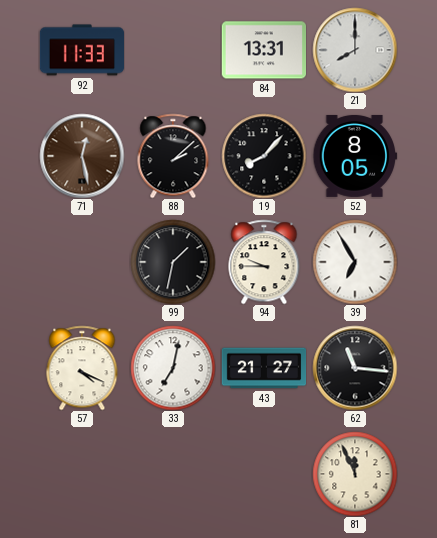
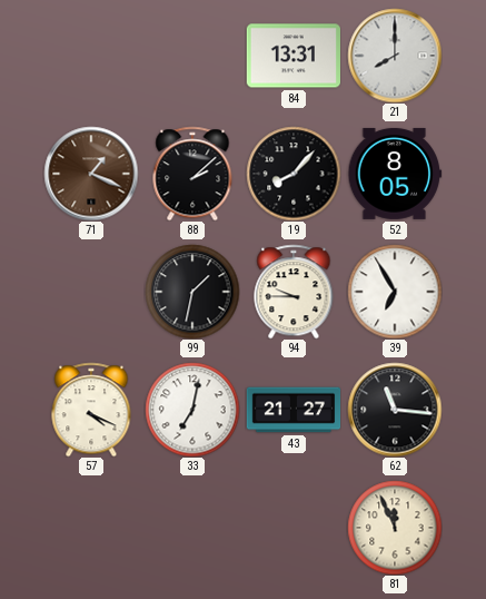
92: 11:33 -> none
71: 12:28 -> 1:19
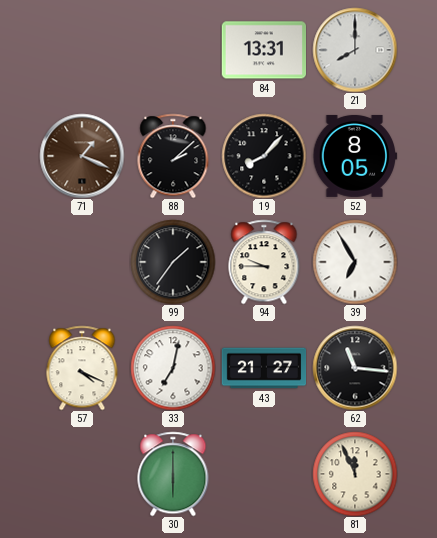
99: 1:32 -> 1:36
30: none -> 6:00
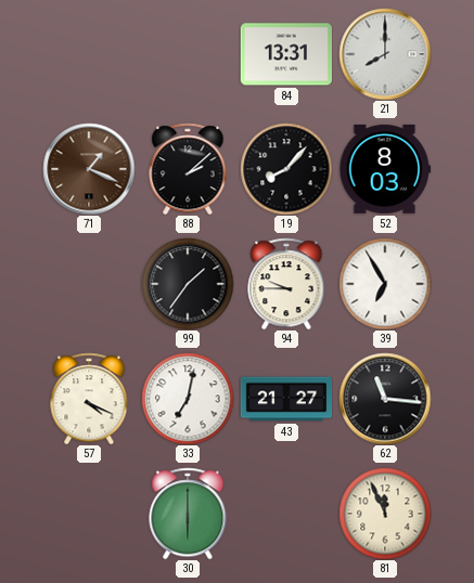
52: 8:05 -> 8:03
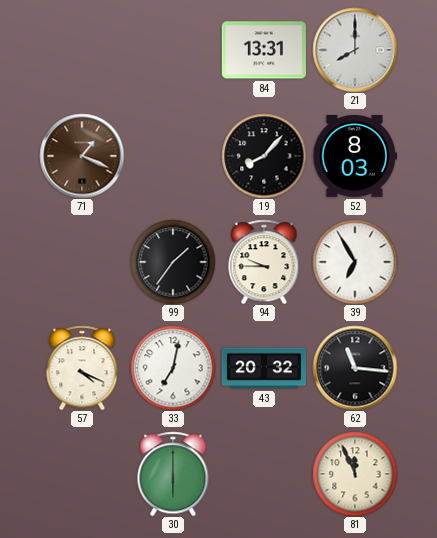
88: 2:08 -> none
43: 21:27 -> 20:32
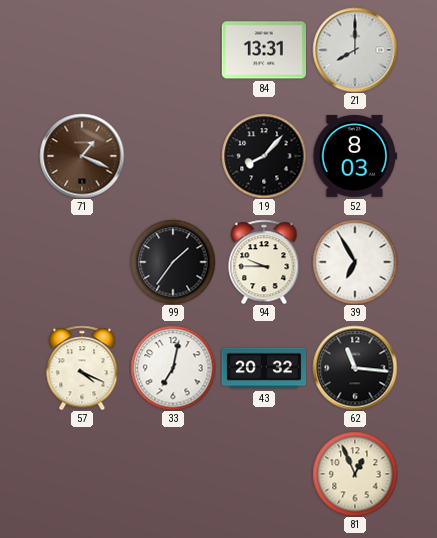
30: 6:00 -> none
81: 11:56 -> 12:56
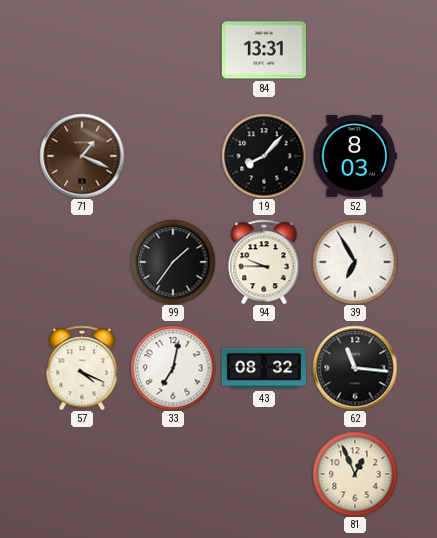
21: 8:00 -> none
43: 20:32 -> 08:32
